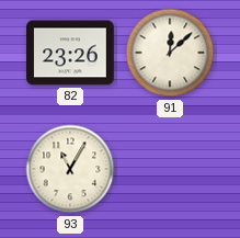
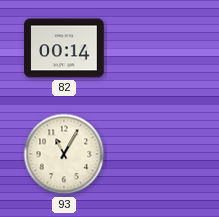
82: 23:26 -> 00:14
91: 12:08 -> none
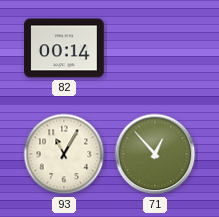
71: none -> 12:53
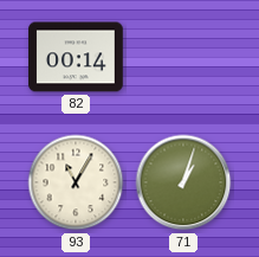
71: 12:53 -> 1:03
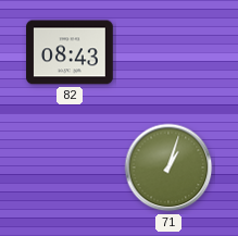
82: 00:14 -> 08:43
93: 11:05 -> none
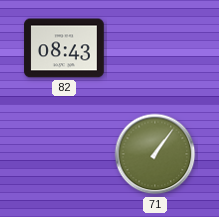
71: 1:03 -> 1:06
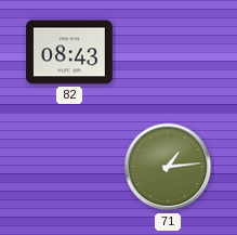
71: 1:06 -> 1:14
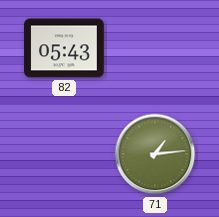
82: 08:43 -> 05:43
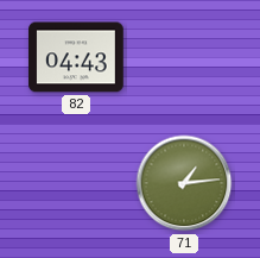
82: 05:43 -> 04:43
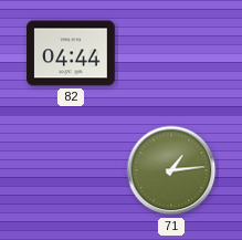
82: 04:43 -> 04:44
